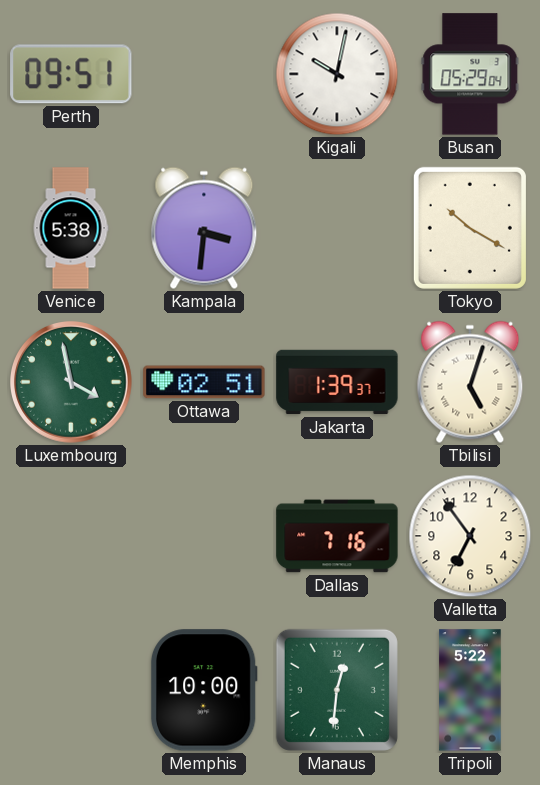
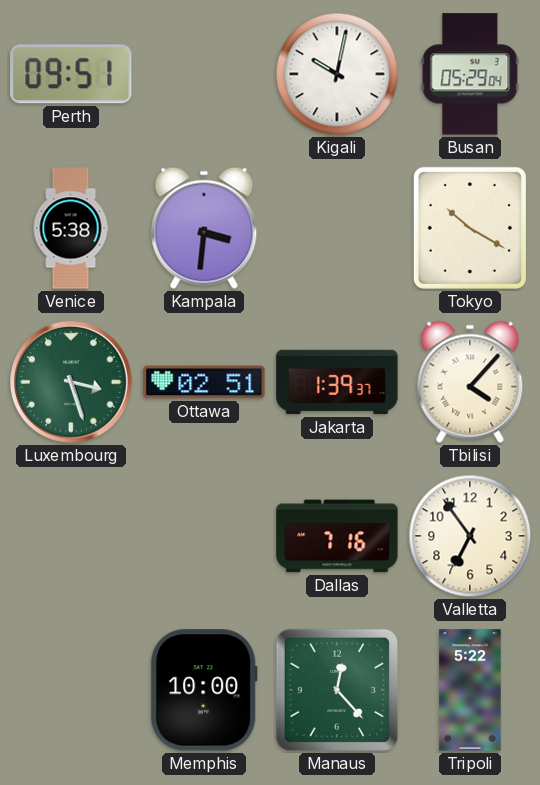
Luxembourg: 3:58 -> 3:27
Tbilisi: 5:03 -> 4:07
Manaus: 12:31 -> 12:23
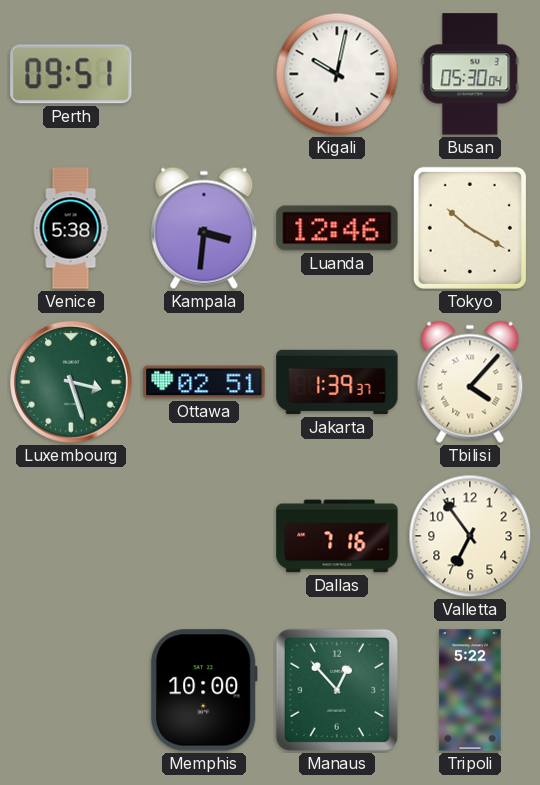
Busan: 05:29 -> 05:30
Luanda: none -> 12:46
Manaus: 12:23 -> 12:53
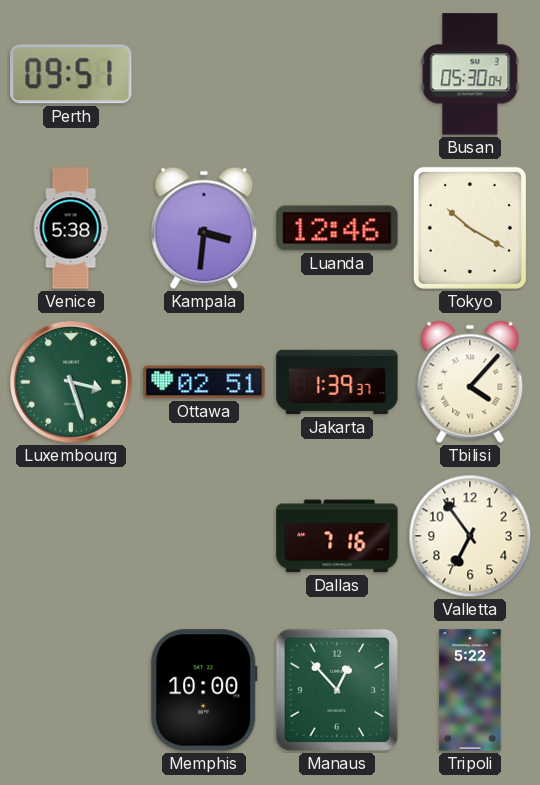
Kigali: 10:02 -> none
